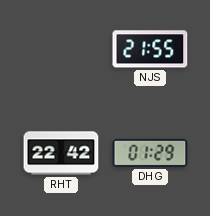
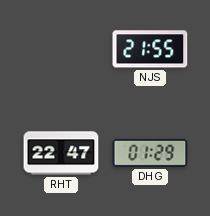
RHT: 22:42 -> 22:47
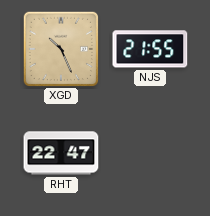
XGD: none -> 10:26
DHG: 01:29 -> none
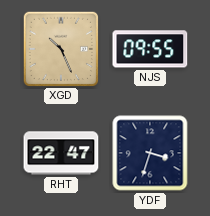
NJS: 21:55 -> 09:55
YDF: none -> 3:33
